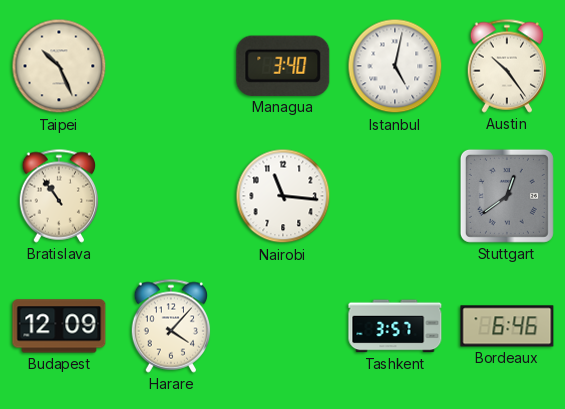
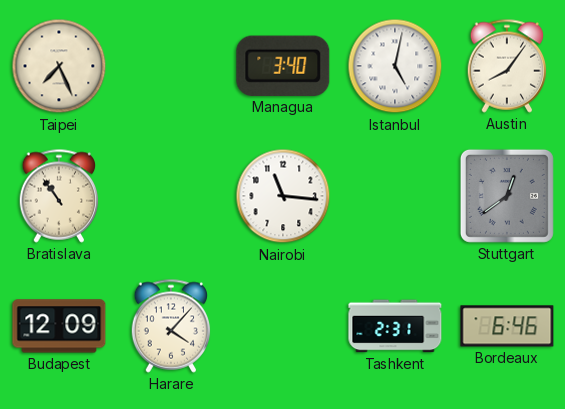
Taipei: 10:26 -> 7:26
Austin: 10:24 -> 8:06
Tashkent: 3:57 -> 2:31
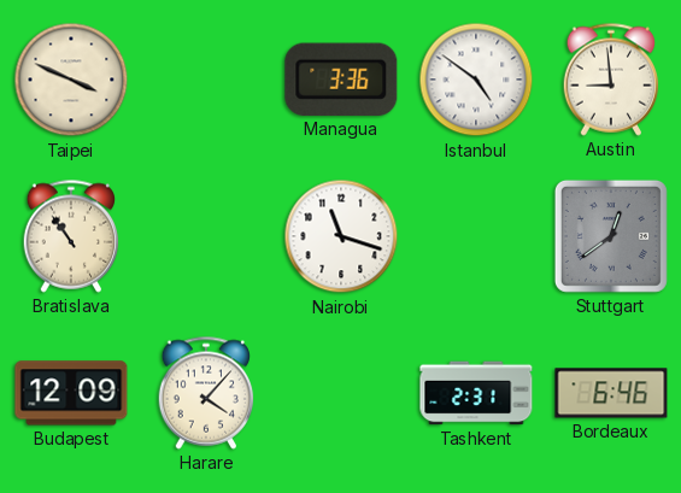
Taipei: 7:26 -> 3:49
Managua: 3:40 -> 3:36
Istanbul: 5:02 -> 4:51
Austin: 8:06 -> 8:59
Nairobi: 11:16 -> 11:18
